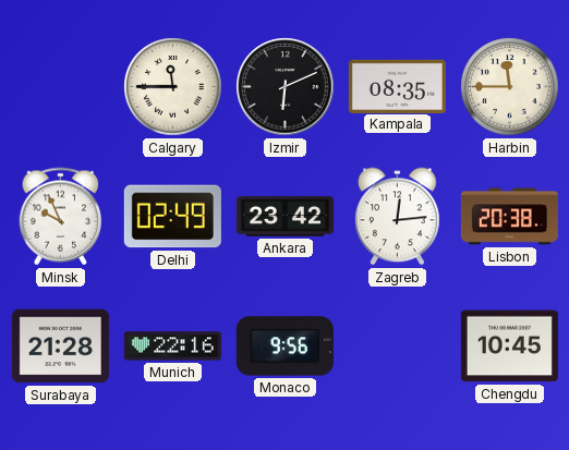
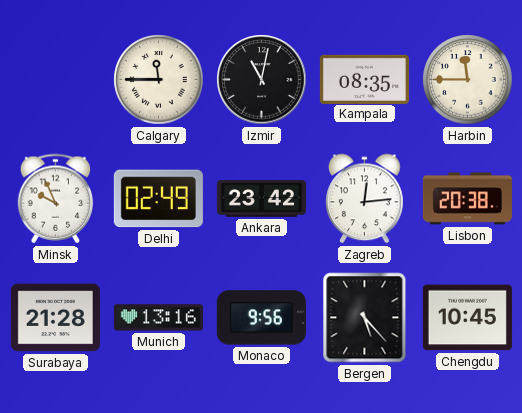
Izmir: 6:11 -> 11:02
Munich: 22:16 -> 13:16
Bergen: none -> 5:23
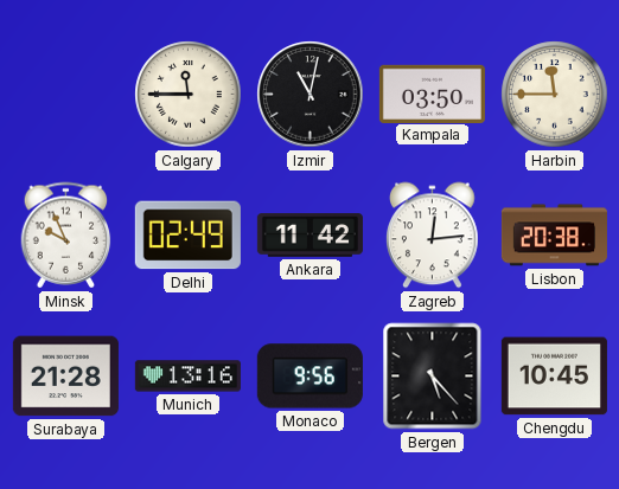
Kampala: 08:35 -> 03:50
Ankara: 23:42 -> 11:42
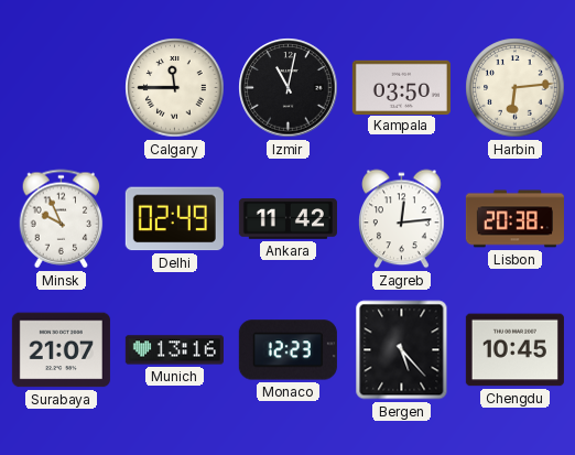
Harbin: 11:45 -> 6:14
Surabaya: 21:28 -> 21:07
Monaco: 9:56 -> 12:23
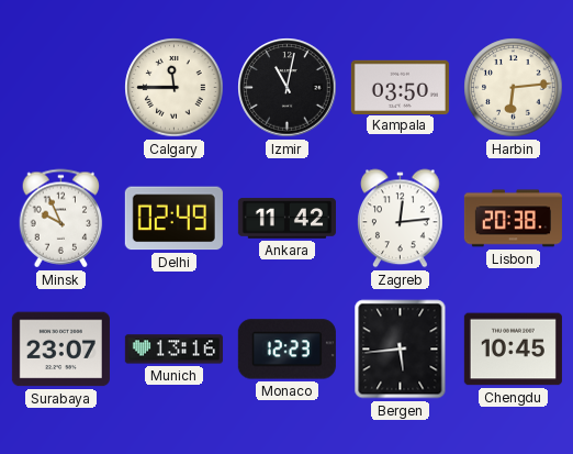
Surabaya: 21:07 -> 23:07
Bergen: 5:23 -> 5:44
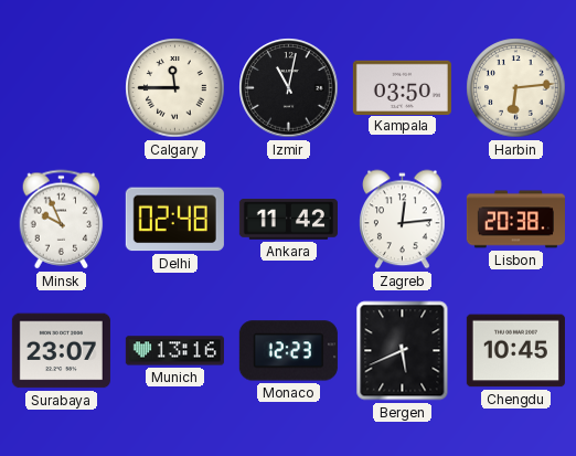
Delhi: 02:49 -> 02:48
Bergen: 5:44 -> 5:41
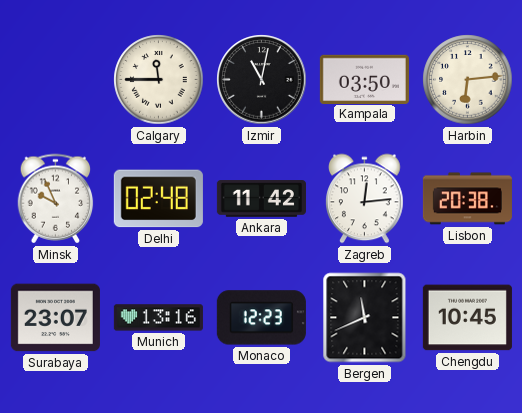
Bergen: 5:41 -> 11:41
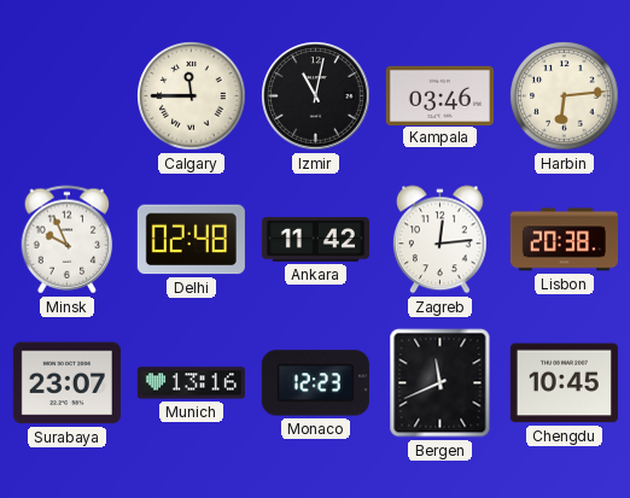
Kampala: 03:50 -> 03:46
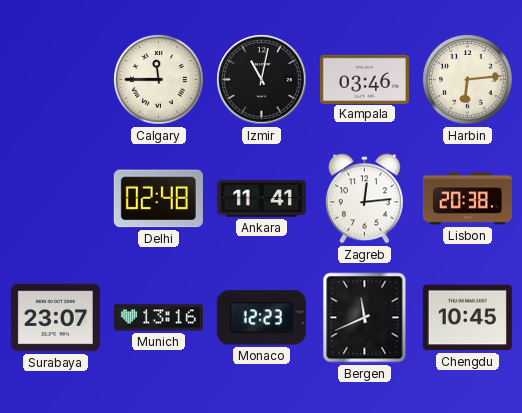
Minsk: 9:56 -> none
Ankara: 11:42 -> 11:41
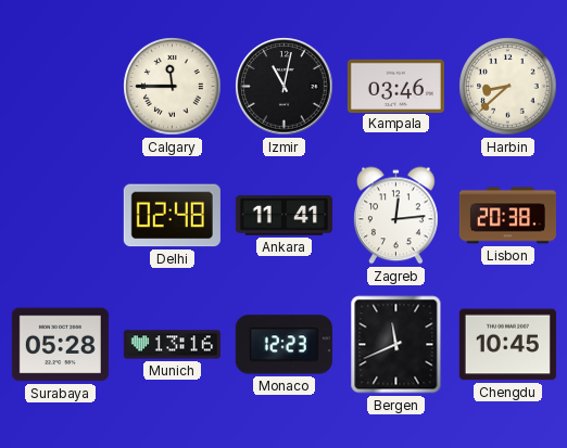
Harbin: 6:14 -> 8:38
Surabaya: 23:07 -> 05:28
